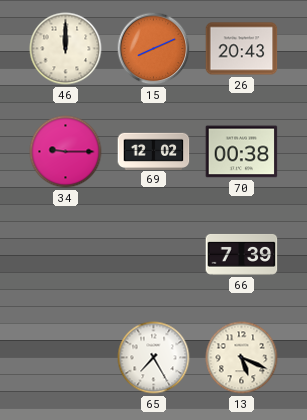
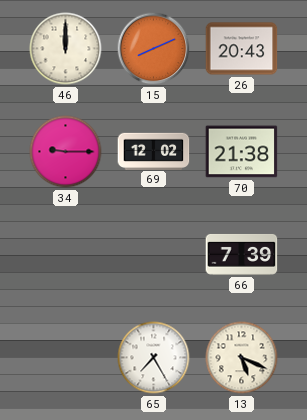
70: 00:38 -> 21:38
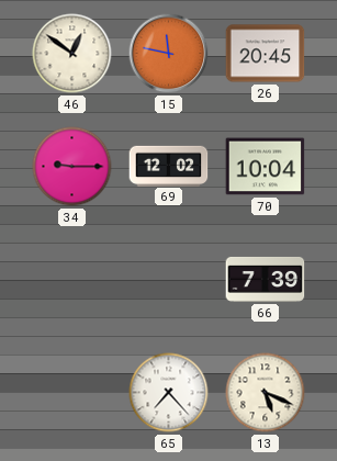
46: 12:00 -> 12:51
15: 8:11 -> 11:47
26: 20:43 -> 20:45
70: 21:38 -> 10:04
65: 7:25 -> 7:23
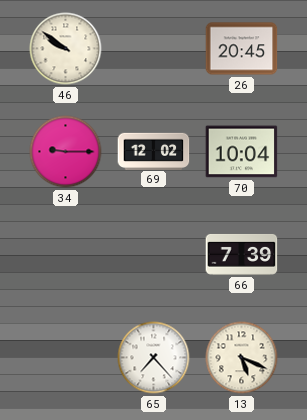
46: 12:51 -> 9:51
15: 11:47 -> none
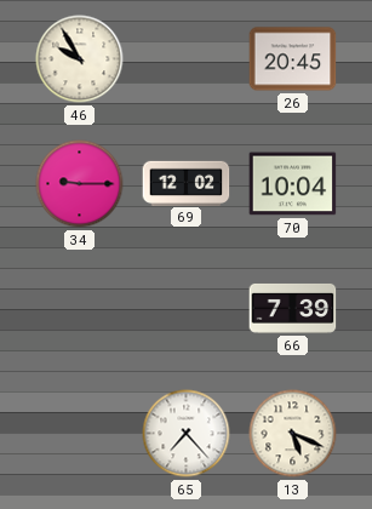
46: 9:51 -> 9:55
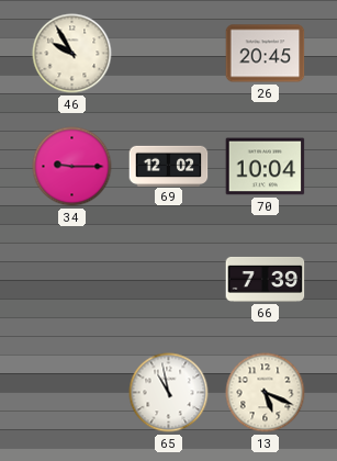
65: 7:23 -> 10:58
